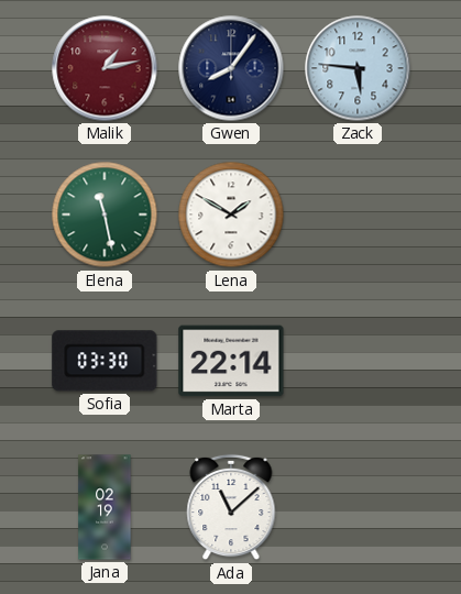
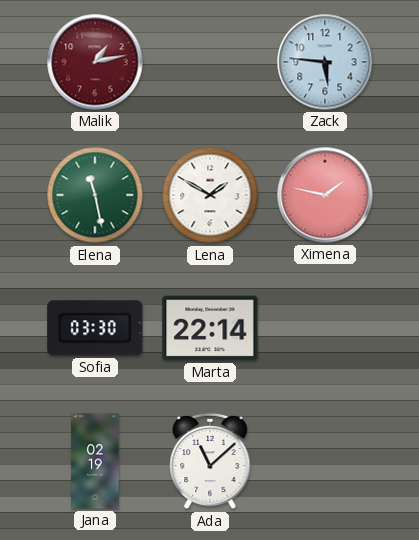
Gwen: 8:06 -> none
Ximena: none -> 1:47
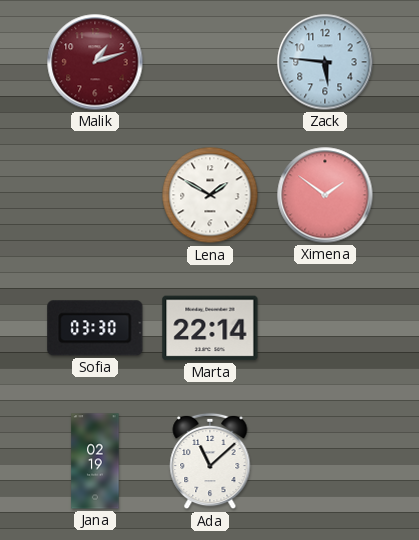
Malik: 1:13 -> 1:12
Elena: 11:28 -> none
Ximena: 1:47 -> 1:51
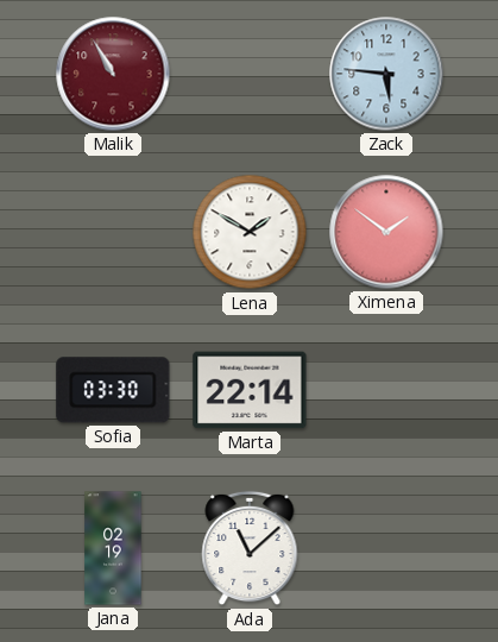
Malik: 1:12 -> 10:55
